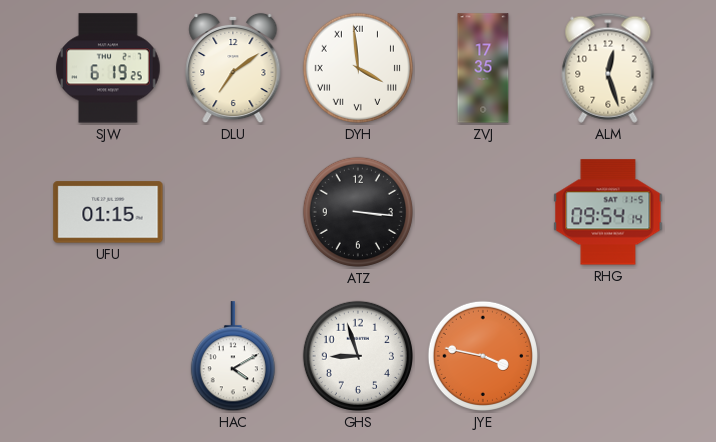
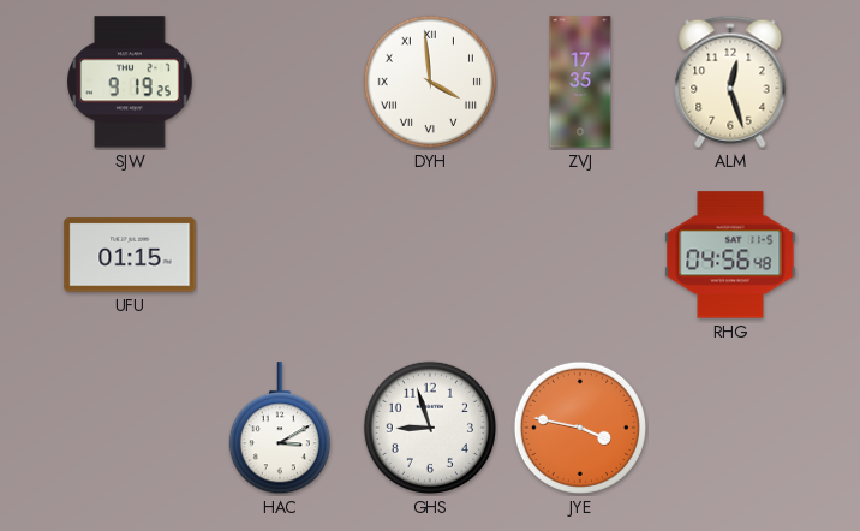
SJW: 6:19 -> 9:19
DLU: 7:09 -> none
ATZ: 3:16 -> none
RHG: 09:54 -> 04:56
HAC: 4:10 -> 3:10
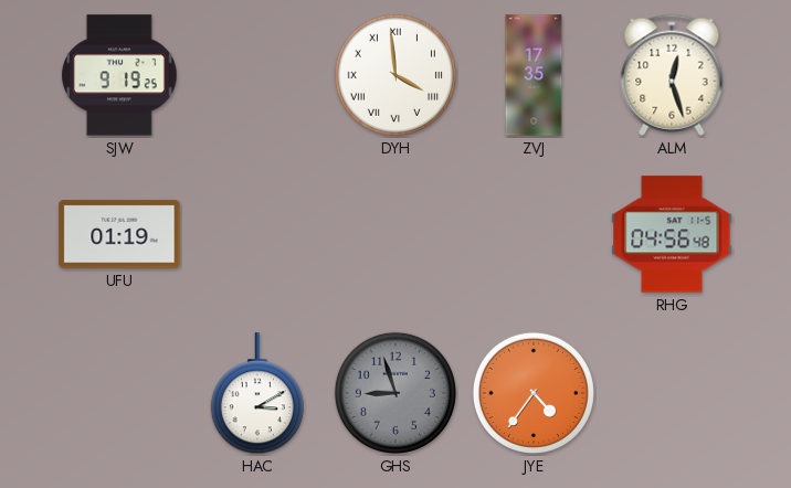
UFU: 01:15 -> 01:19
GHS dial: white -> grey
JYE: 3:47 -> 4:36
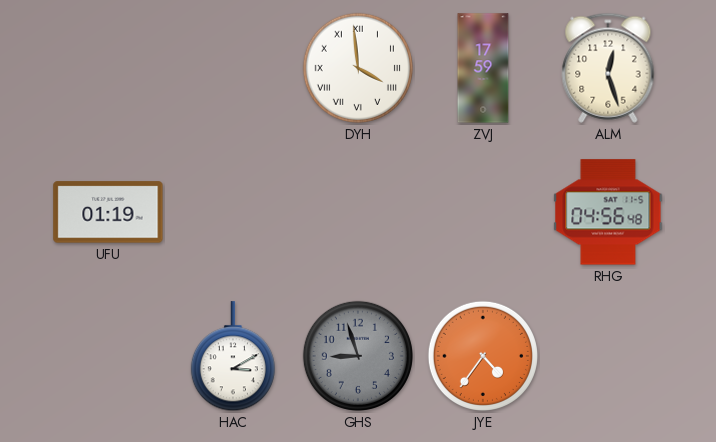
SJW: 9:19 -> none
ZVJ: 17:35 -> 17:59
